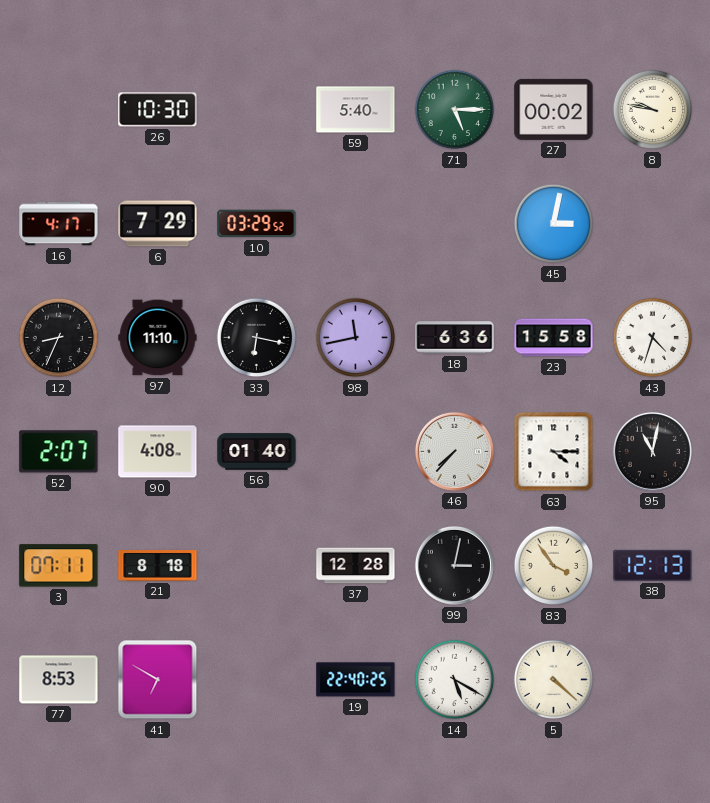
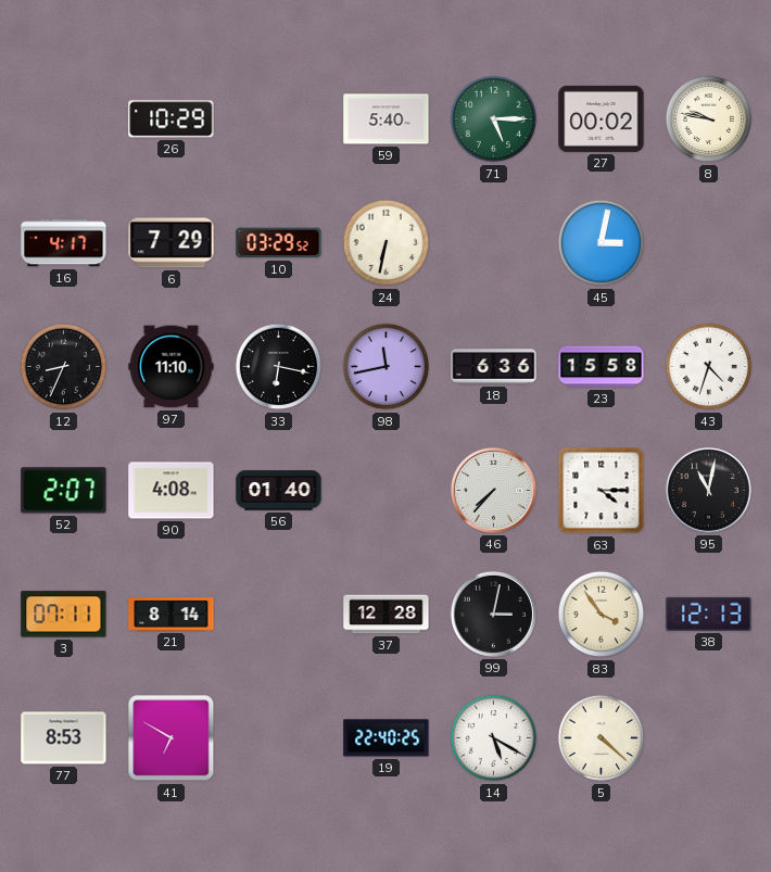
26: 10:30 -> 10:29
24: none -> 6:32
21: 8:18 -> 8:14
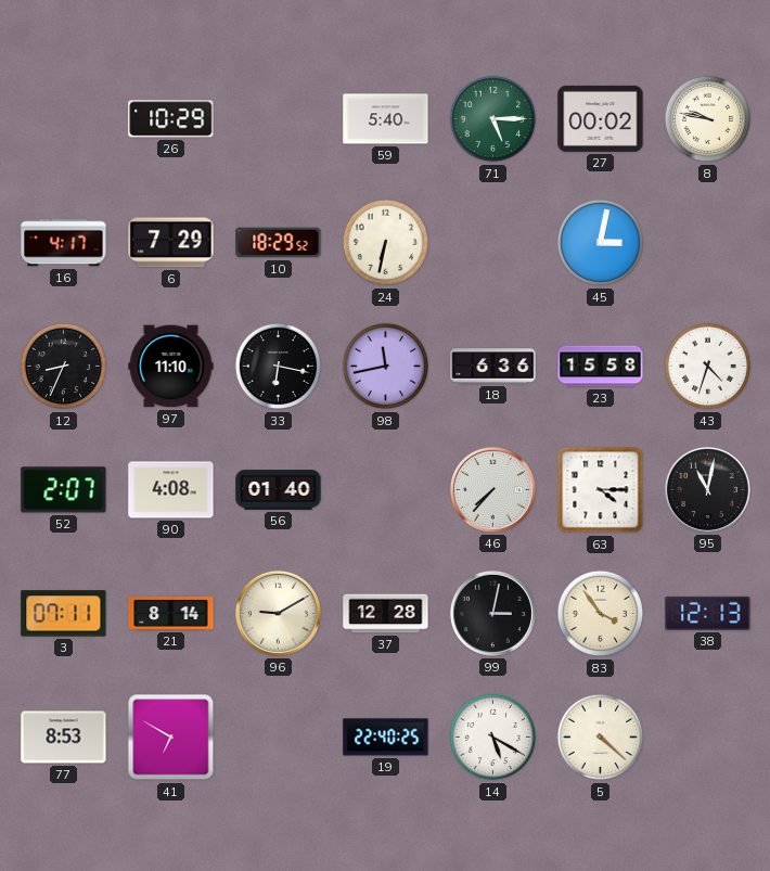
10: 03:29 -> 18:29
96: none -> 9:10
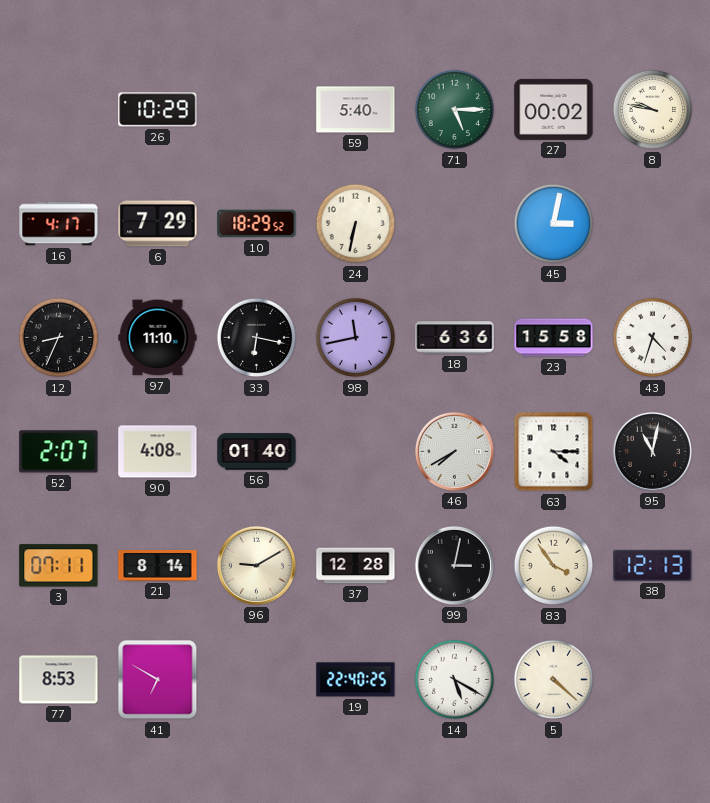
46: 7:37 -> 7:40
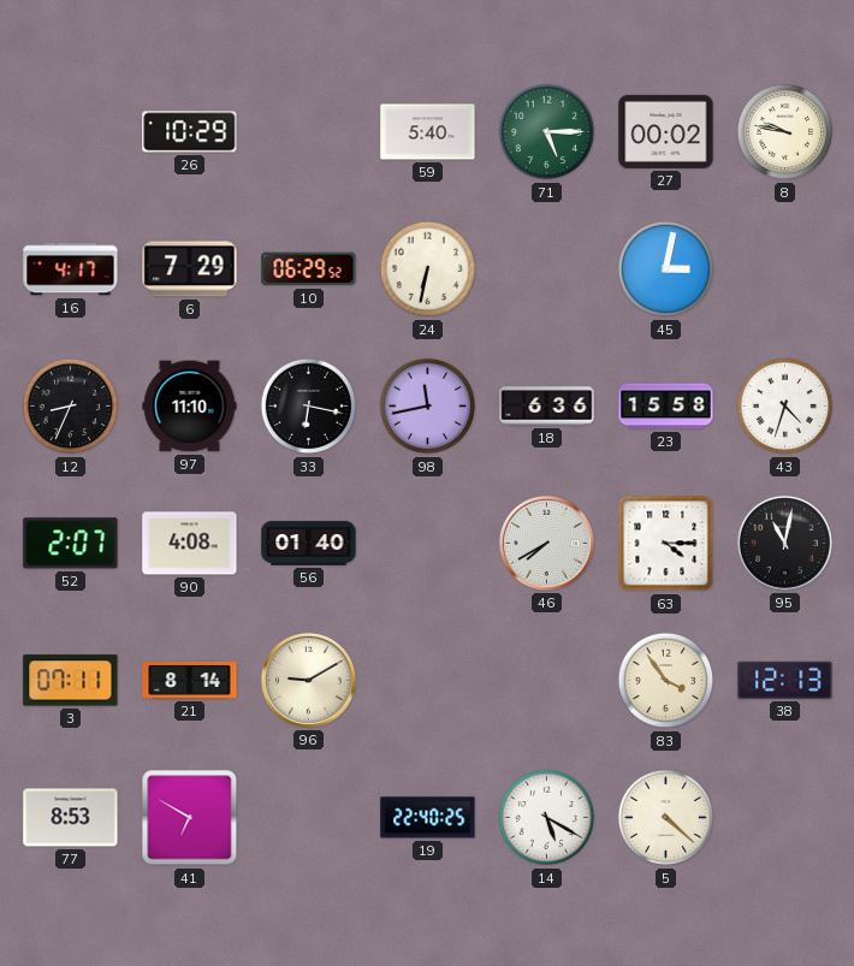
10: 18:29 -> 06:29
37: 12:28 -> none
99: 3:02 -> none
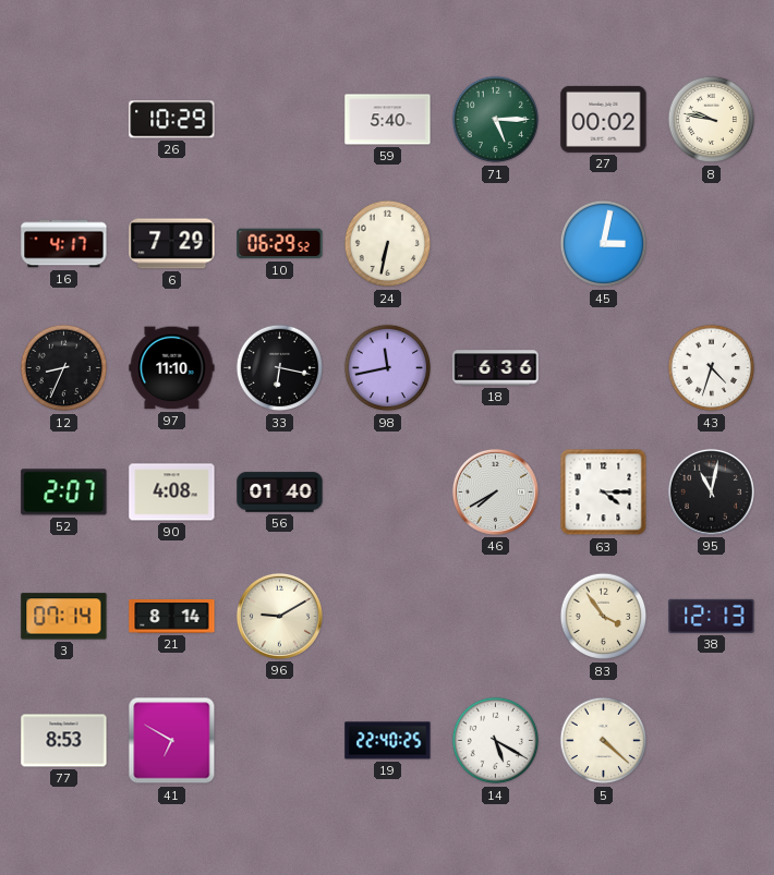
23: 15:58 -> none
3: 07:11 -> 07:14
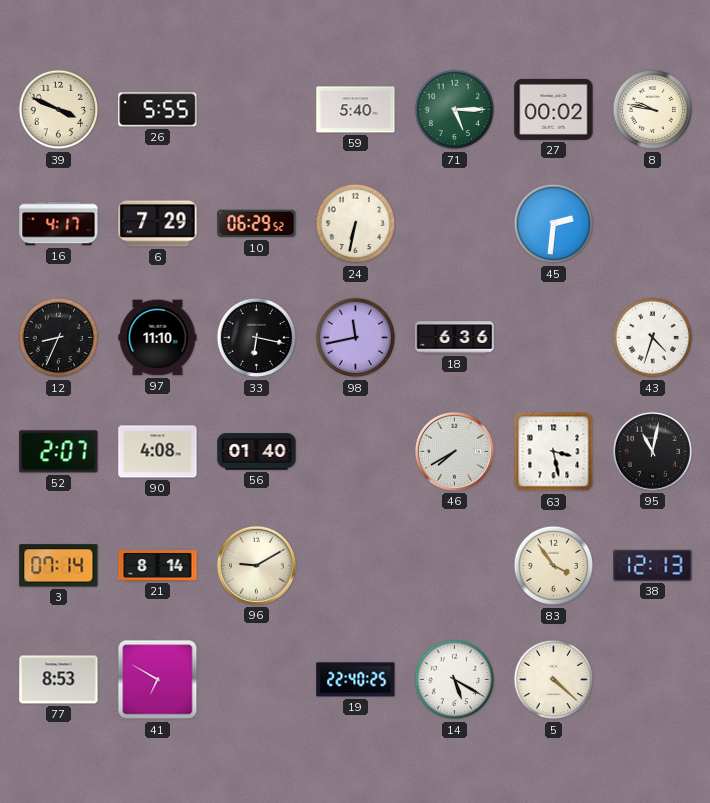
39: none -> 3:49
26: 10:29 -> 5:55
45: 3:02 -> 2:31
63: 4:15 -> 3:28
